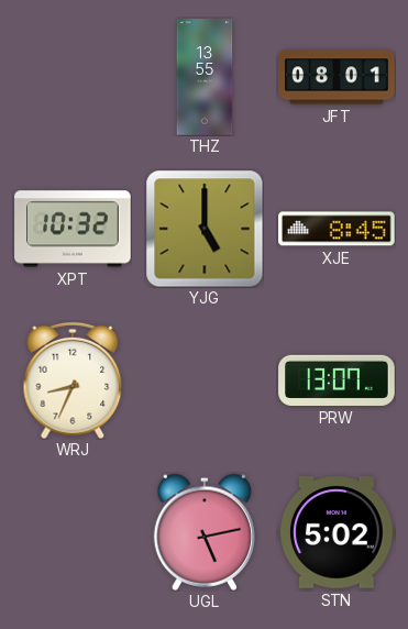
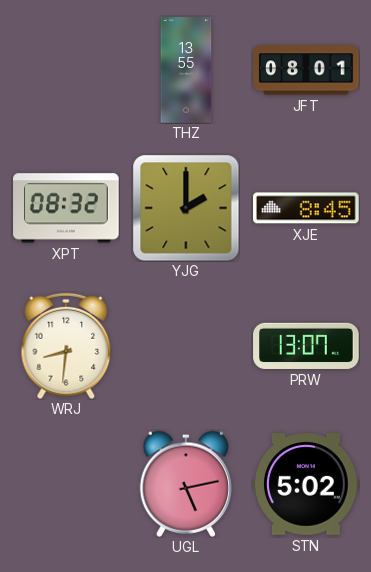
XPT: 10:32 -> 08:32
YJG: 5:00 -> 2:00
WRJ: 8:34 -> 8:31
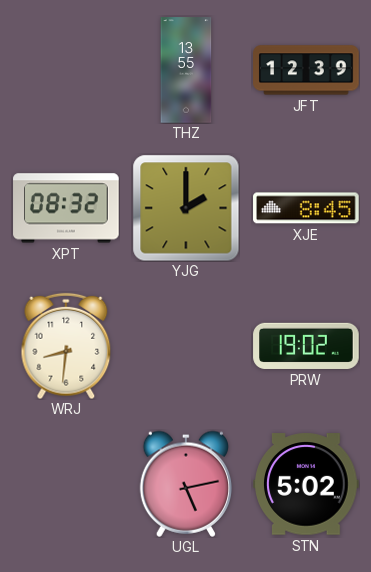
JFT: 08:01 -> 12:39
PRW: 13:07 -> 19:02
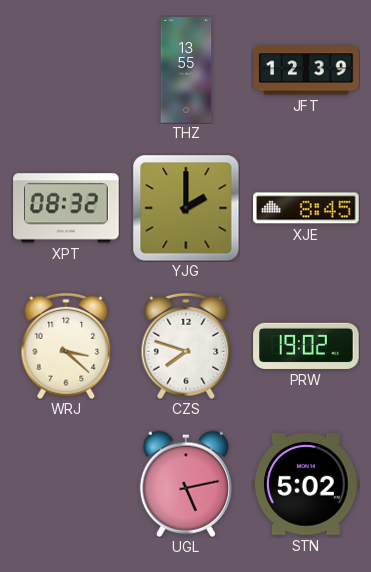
WRJ: 8:31 -> 3:22
CZS: none -> 7:48
